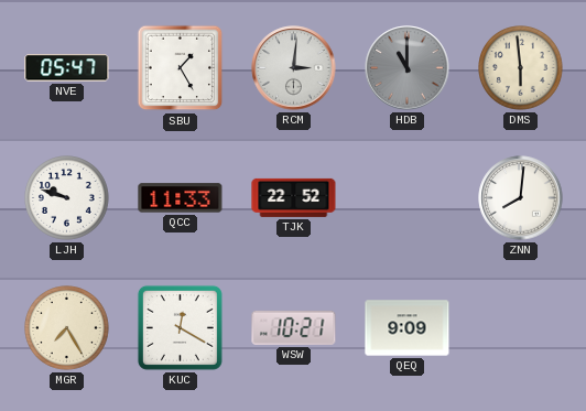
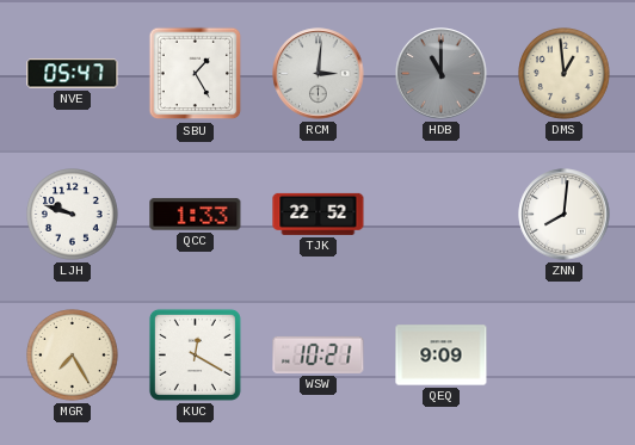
DMS: 5:59 -> 12:59
QCC: 11:33 -> 1:33
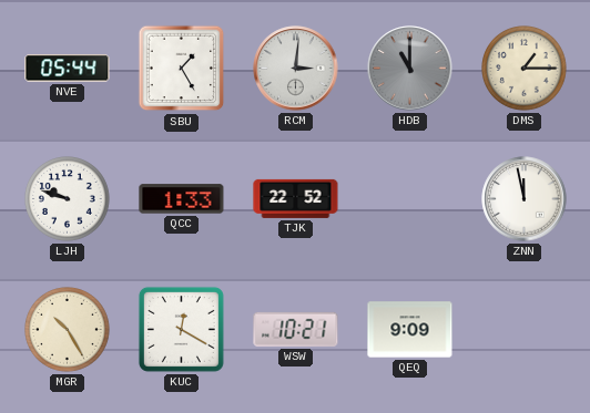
NVE: 05:47 -> 05:44
DMS: 12:59 -> 1:15
ZNN: 8:01 -> 11:58
MGR: 7:25 -> 10:25
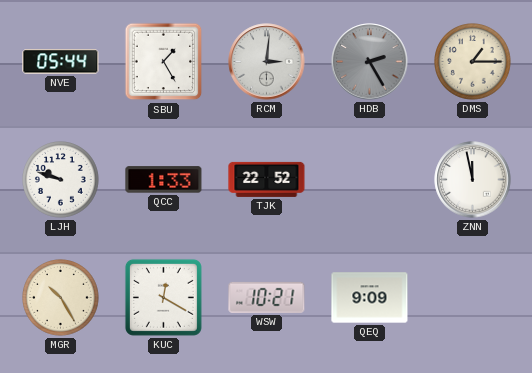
HDB: 11:00 -> 2:25
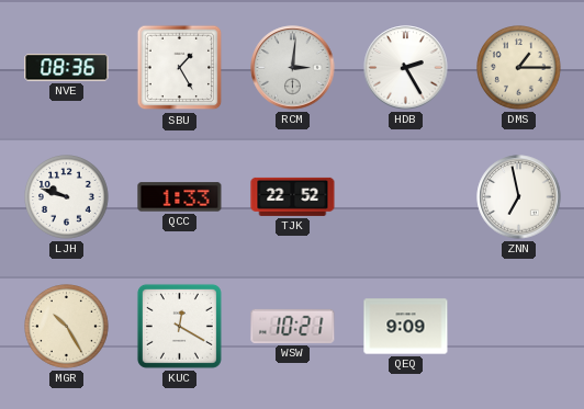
NVE: 05:44 -> 08:36
HDB dial: grey -> white
ZNN: 11:58 -> 6:58
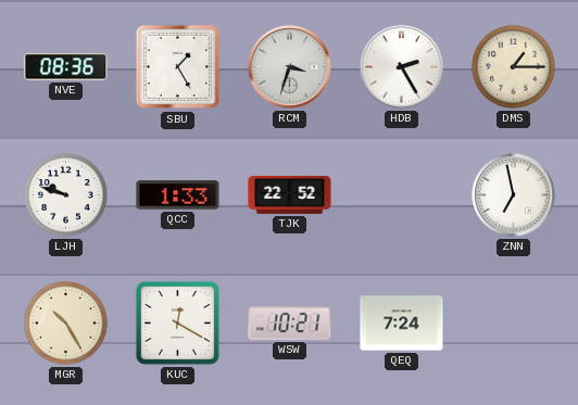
RCM: 3:01 -> 3:33
QEQ: 9:09 -> 7:24
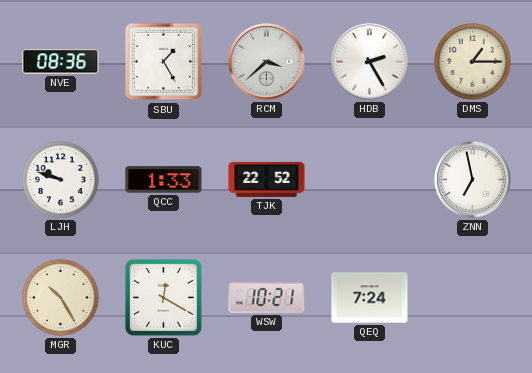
RCM: 3:33 -> 3:38
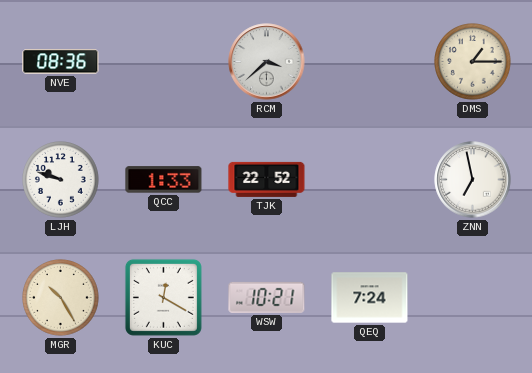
SBU: 1:25 -> none
HDB: 2:25 -> none
